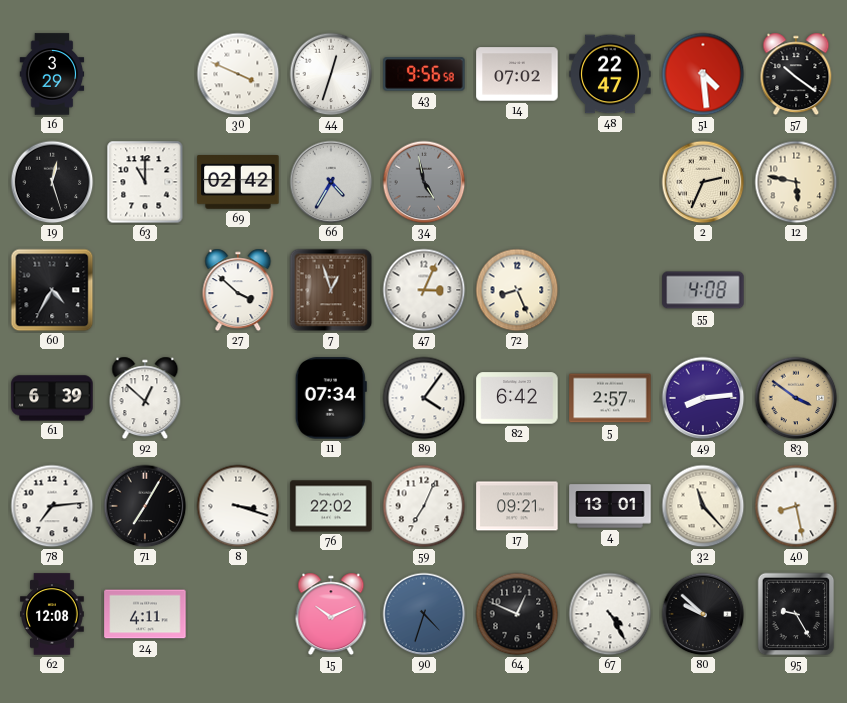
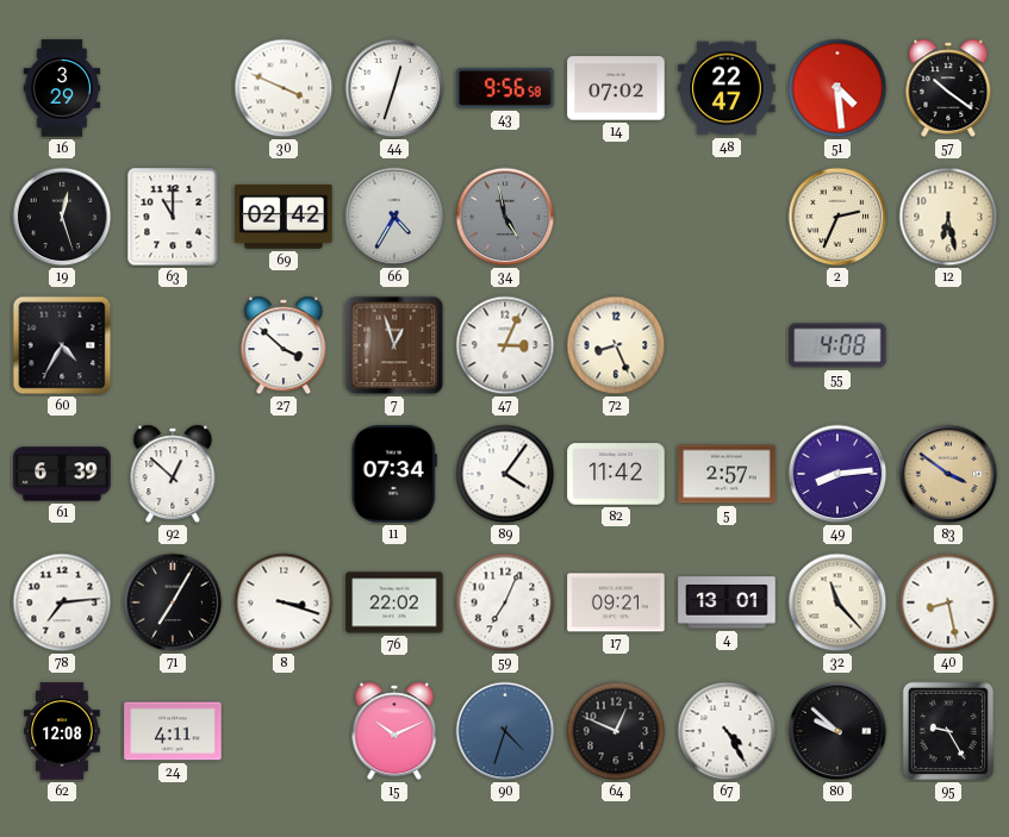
12: 5:47 -> 6:28
82: 6:42 -> 11:42
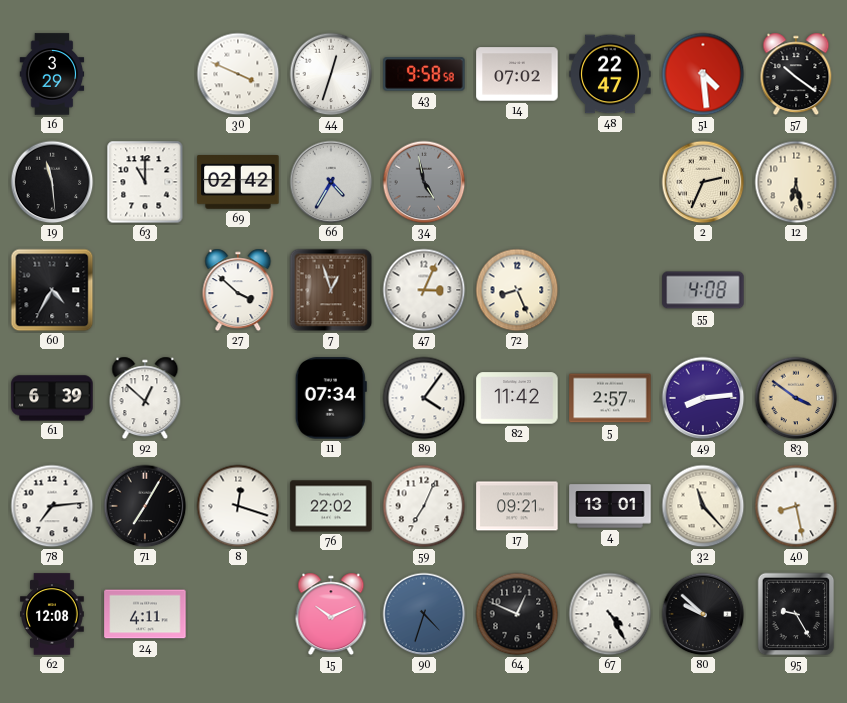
43: 9:56 -> 9:58
19: 12:27 -> 11:29
8: 3:18 -> 12:18
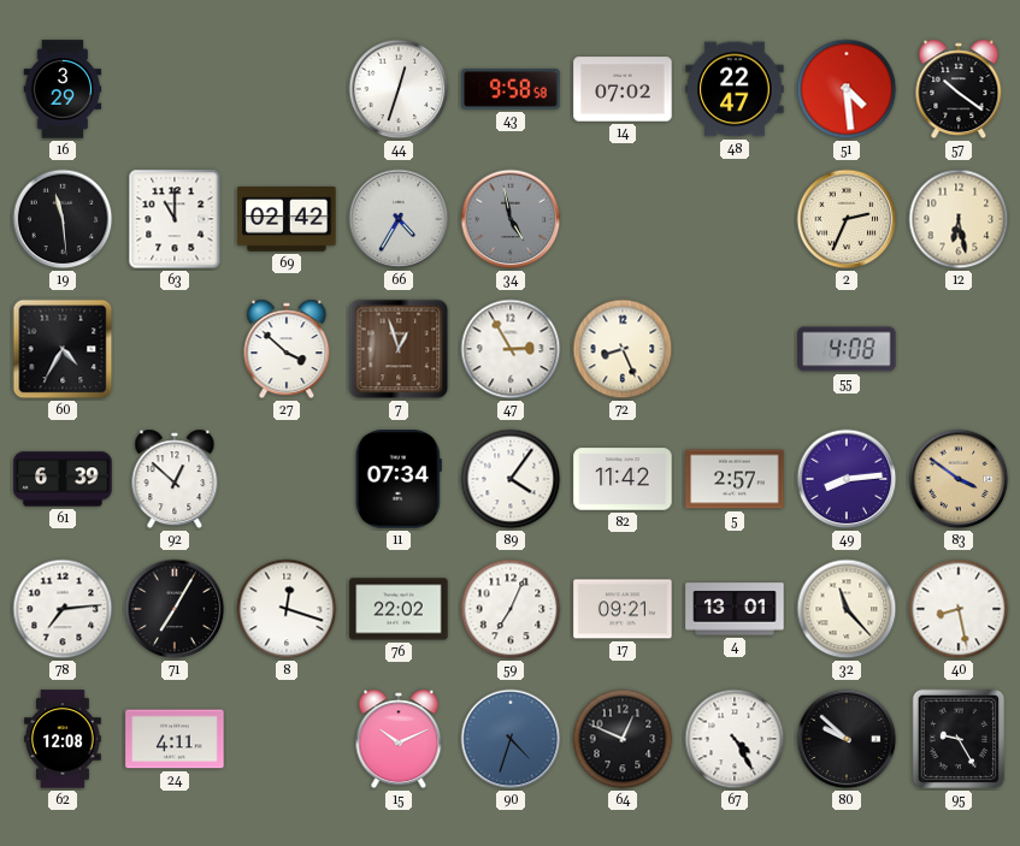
30: 3:49 -> none
47: 3:04 -> 2:55
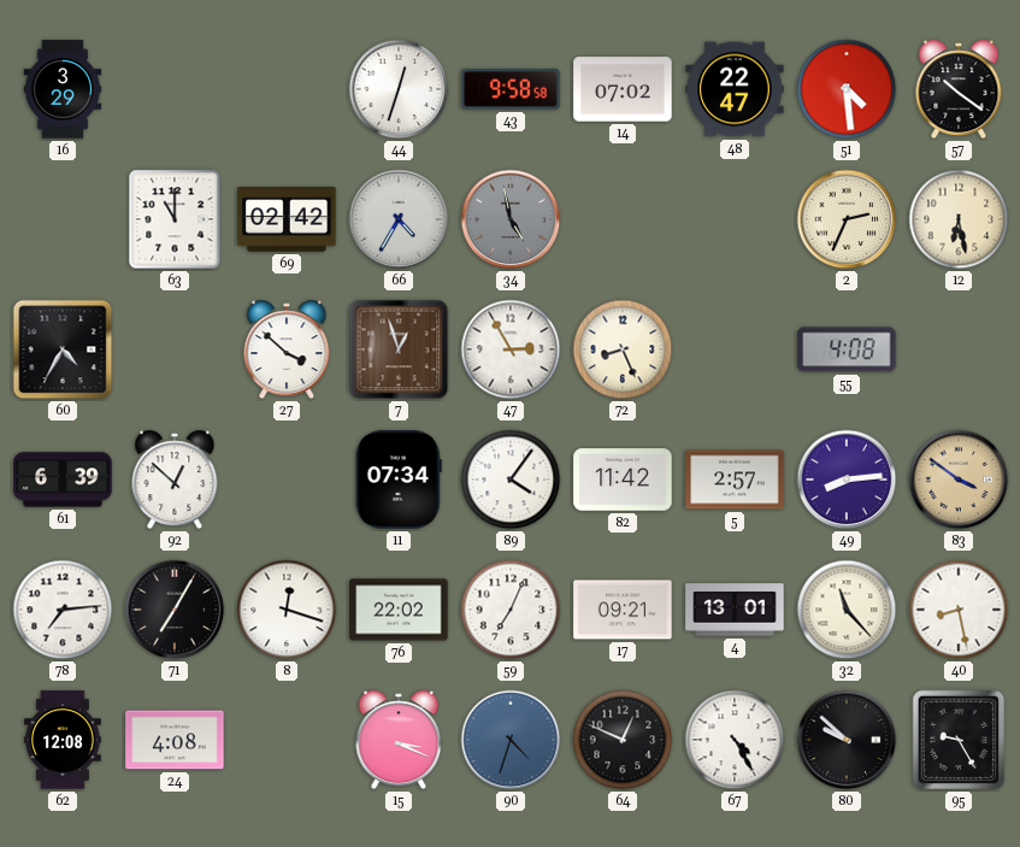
19: 11:29 -> none
24: 4:11 -> 4:08
15: 10:11 -> 3:19
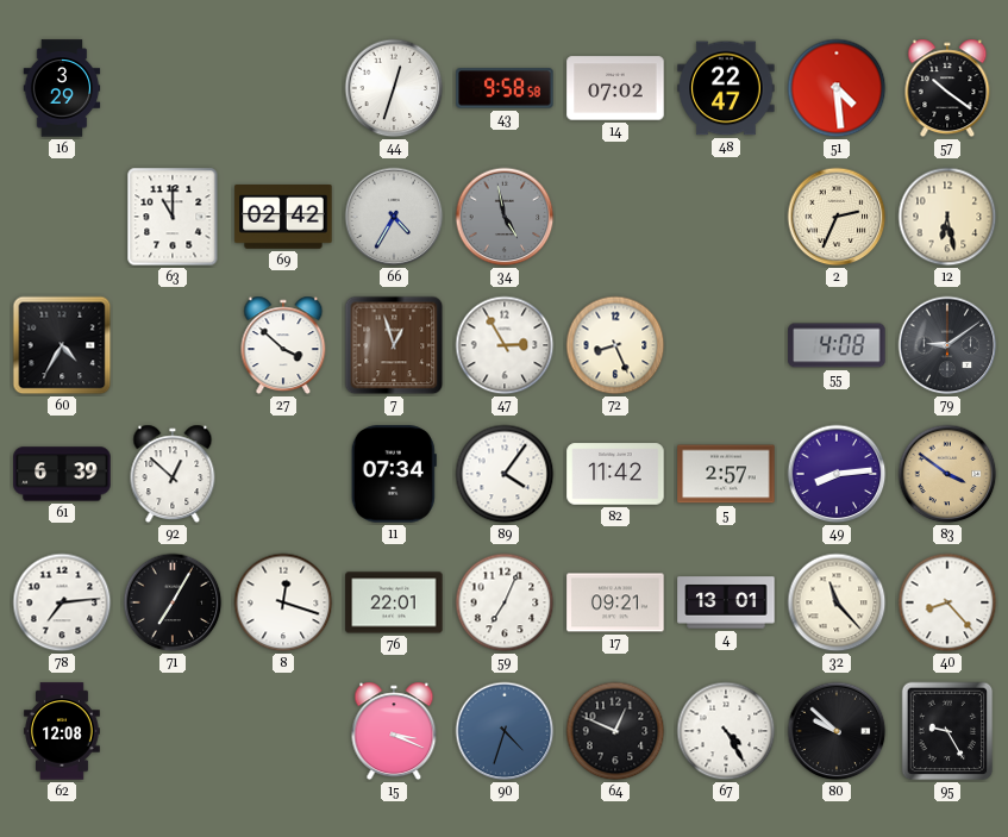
79: none -> 9:09
76: 22:02 -> 22:01
40: 8:28 -> 8:23
24: 4:08 -> none
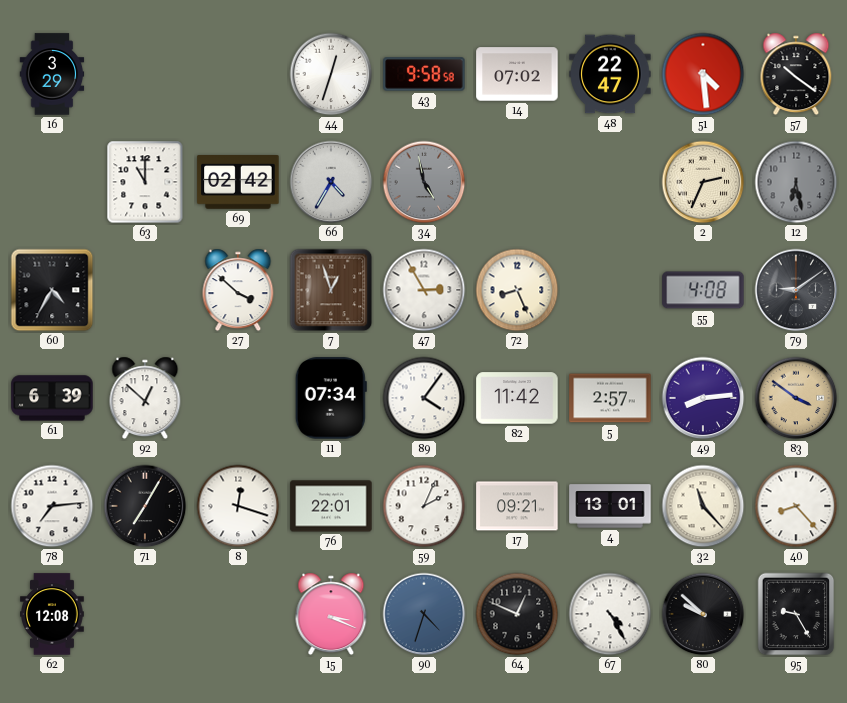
12 dial: cream -> grey
59: 7:04 -> 2:04
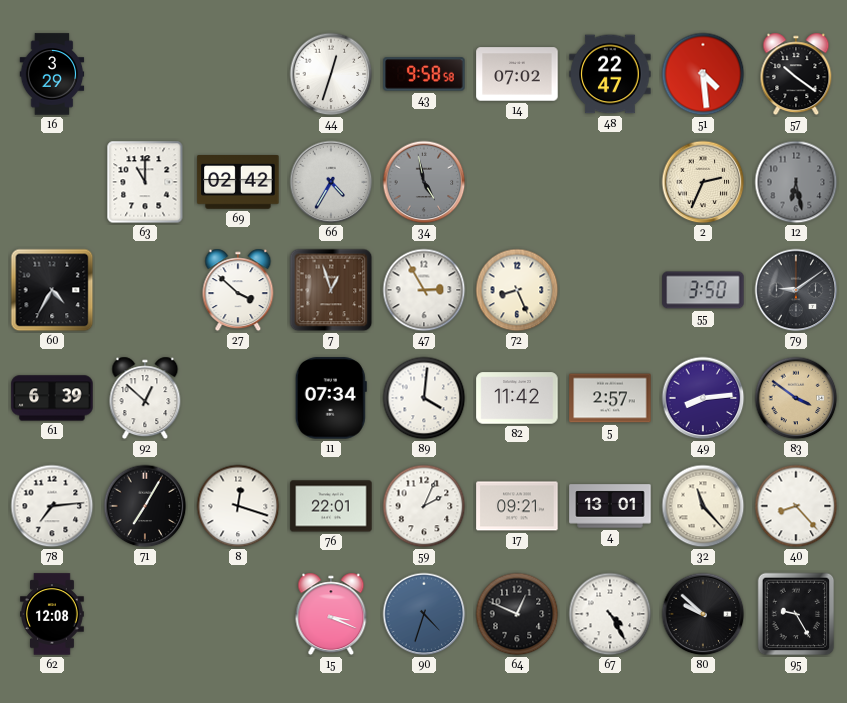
55: 4:08 -> 3:50
89: 4:06 -> 4:01
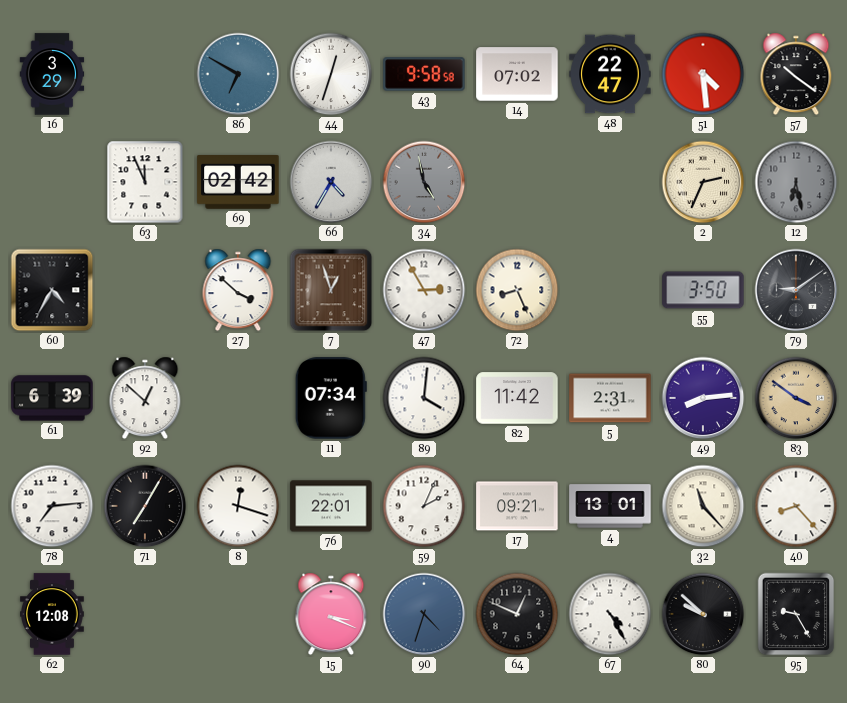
86: none -> 6:50
63: 11:00 -> 11:56
5: 2:57 -> 2:31
